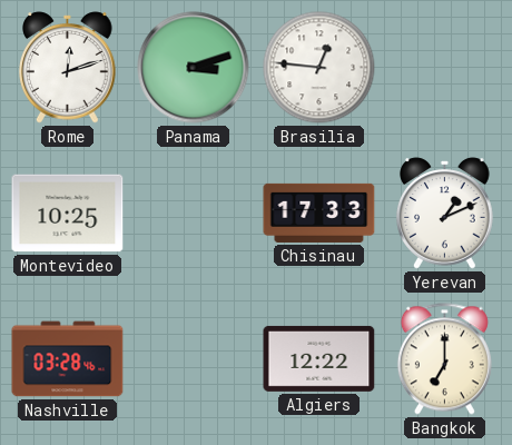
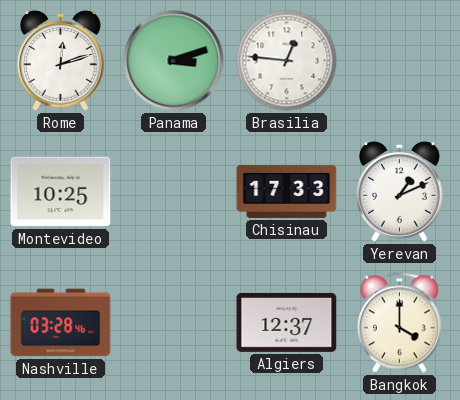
Algiers: 12:22 -> 12:37
Bangkok: 7:00 -> 4:00
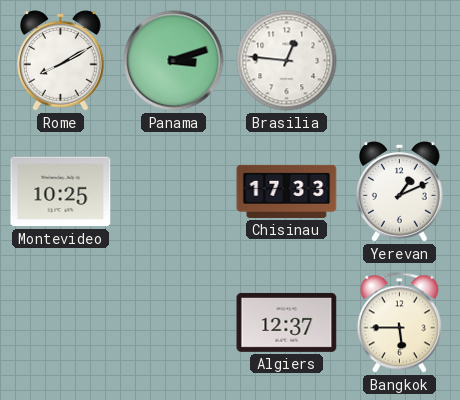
Rome: 12:12 -> 8:10
Nashville: 03:28 -> none
Bangkok: 4:00 -> 5:45
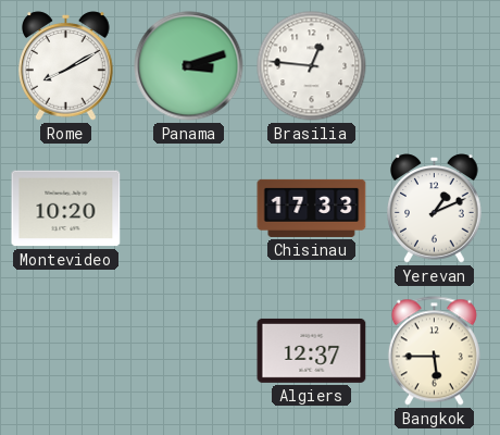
Montevideo: 10:25 -> 10:20
